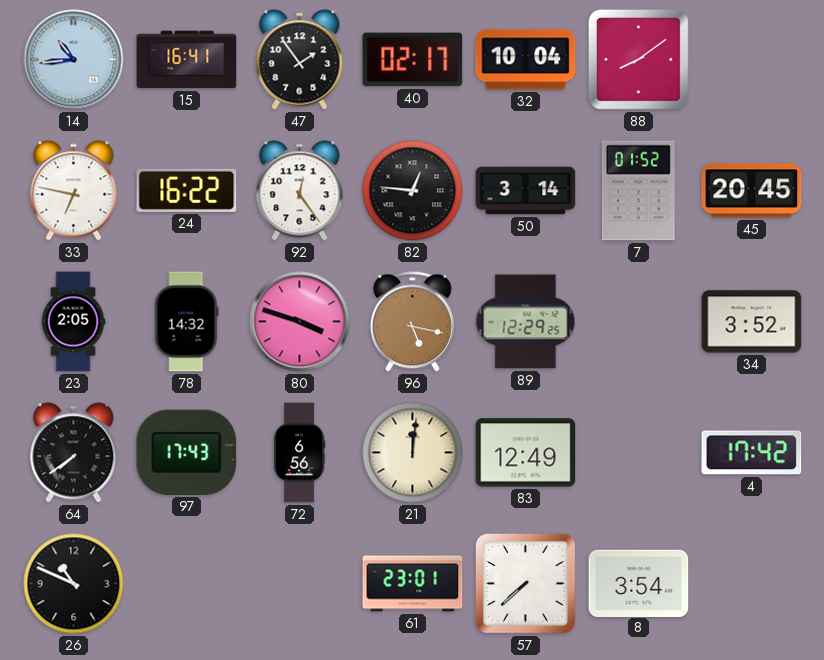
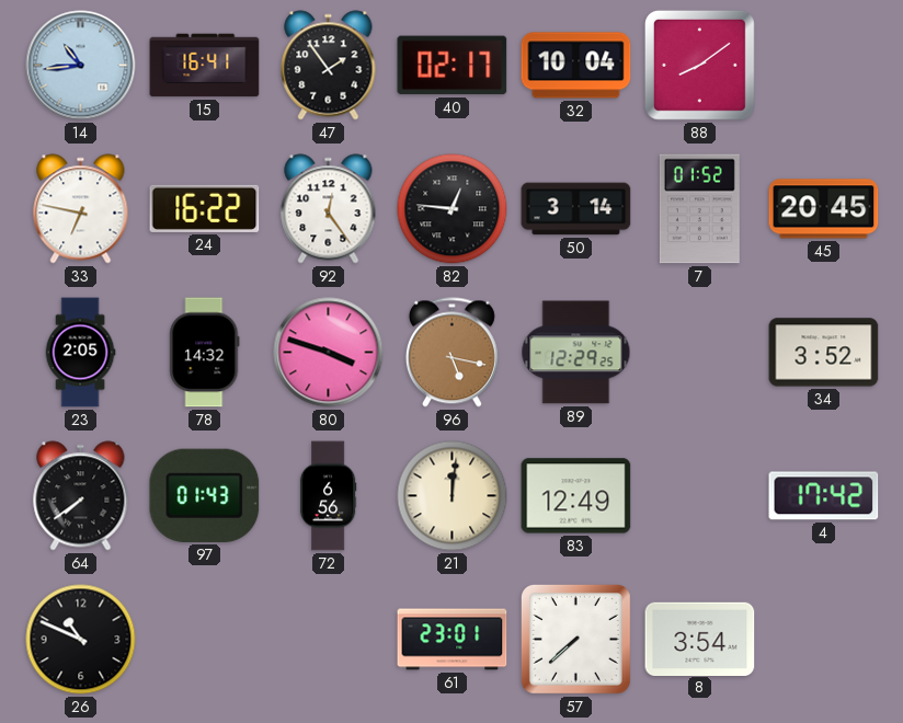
97: 17:43 -> 01:43
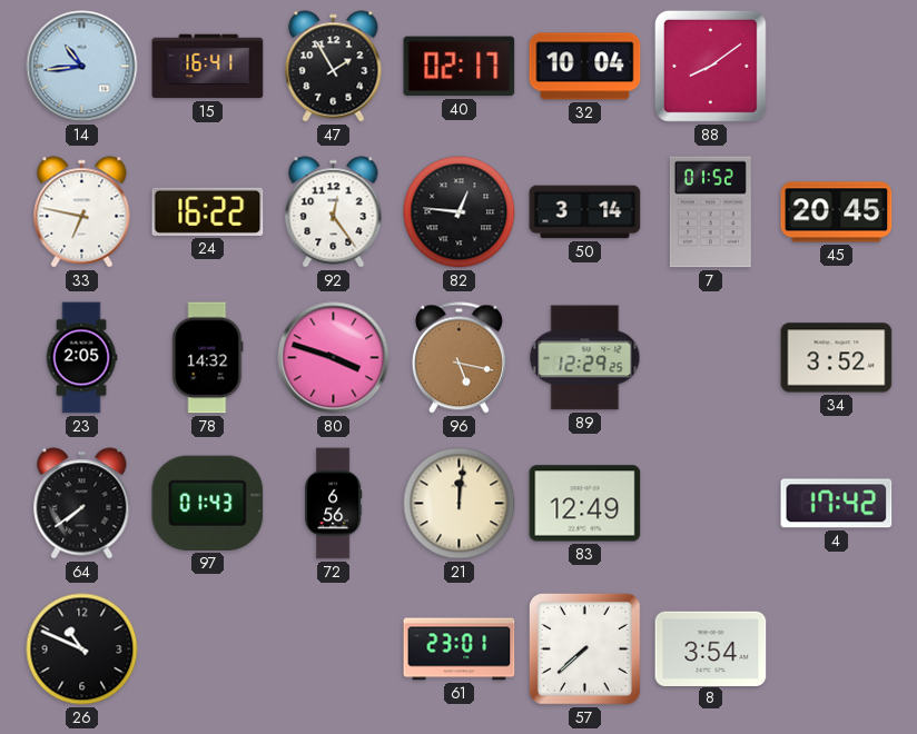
47: 1:54 -> 1:55
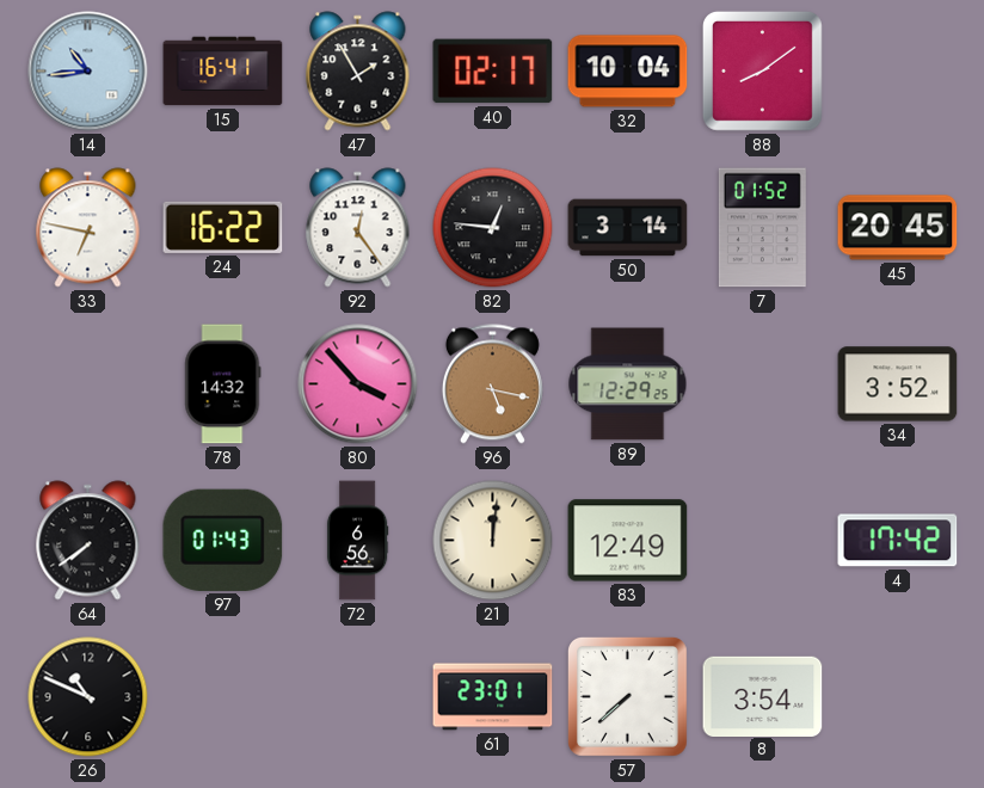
23: 2:05 -> none
80: 3:48 -> 3:53
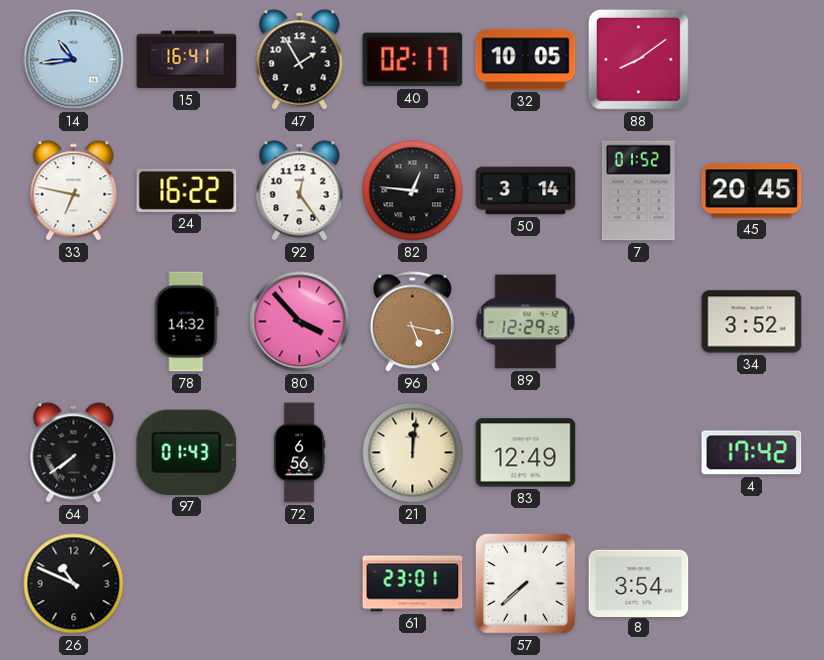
32: 10:04 -> 10:05
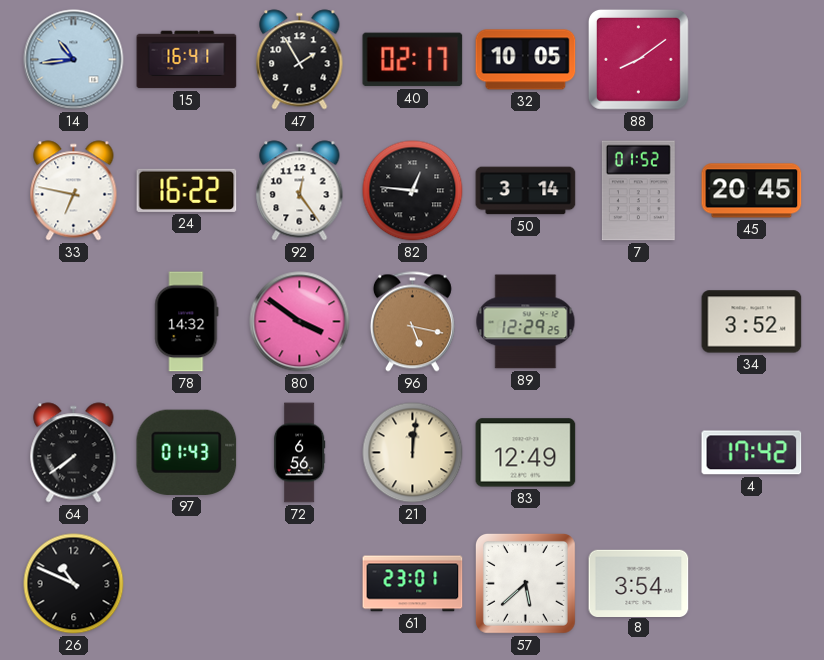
80: 3:53 -> 3:51
57: 7:38 -> 5:38
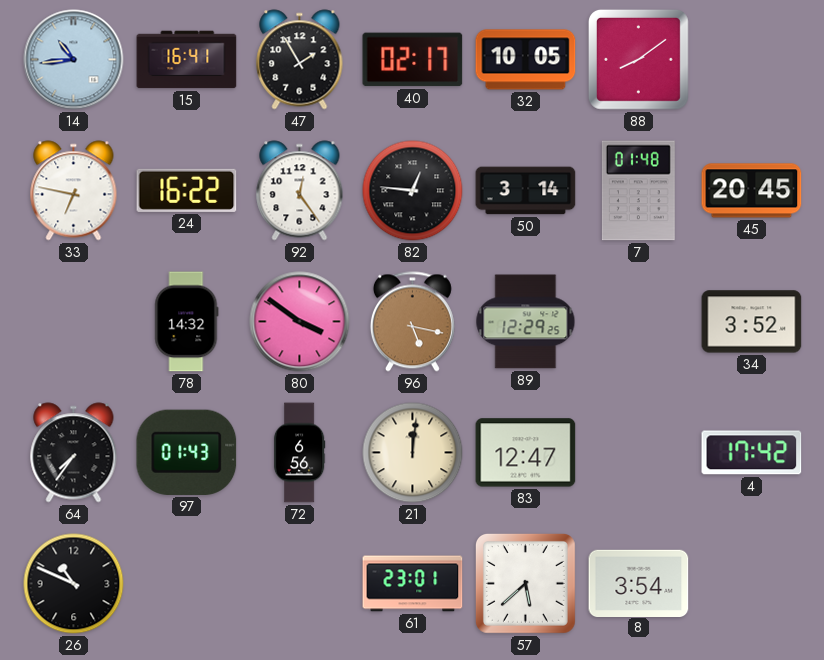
7: 01:52 -> 01:48
64: 7:39 -> 7:36
83: 12:49 -> 12:47
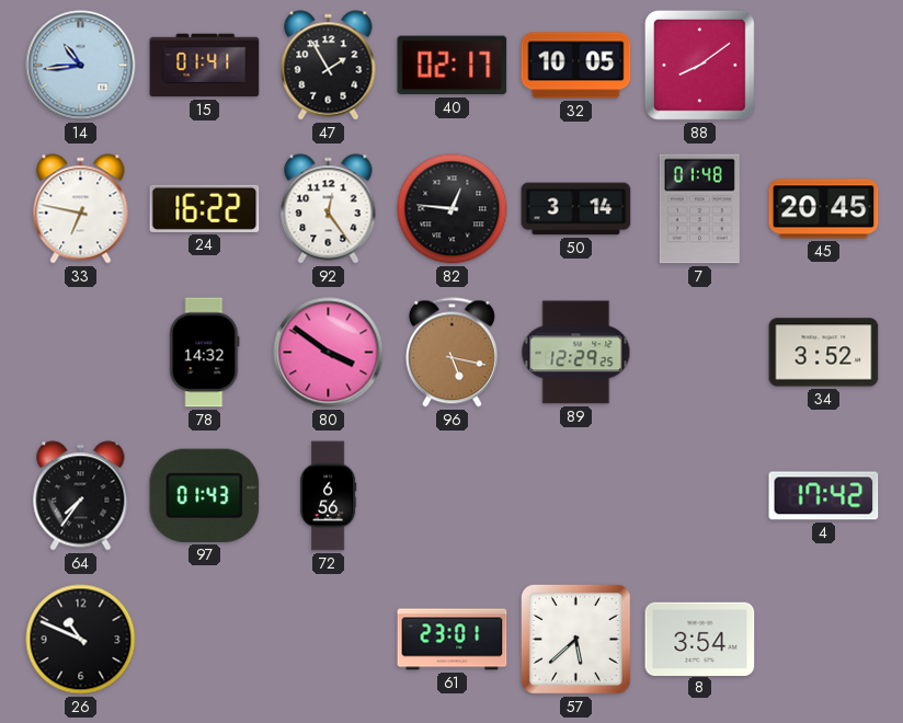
15: 16:41 -> 01:41
21: 12:01 -> none
83: 12:47 -> none
